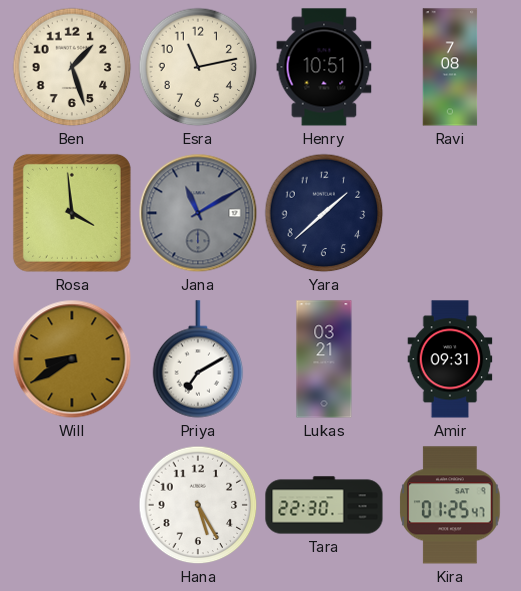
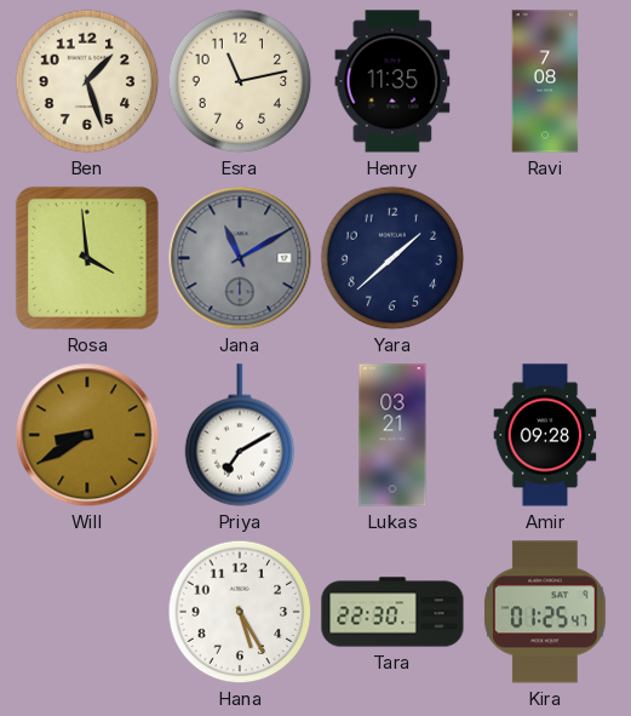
Henry: 10:51 -> 11:35
Amir: 09:31 -> 09:28
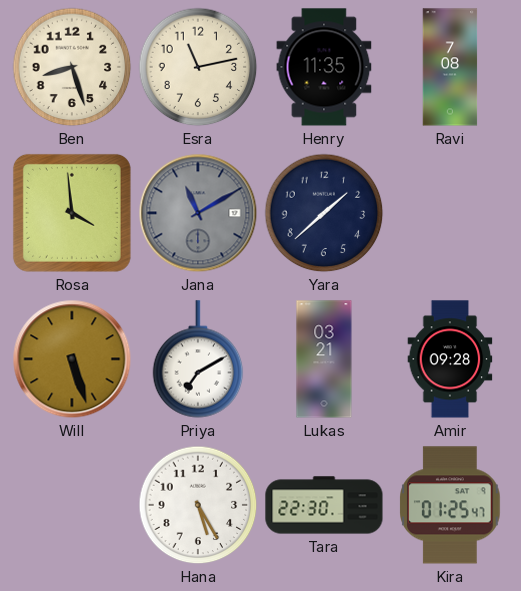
Ben: 1:27 -> 8:27
Will: 8:40 -> 5:27
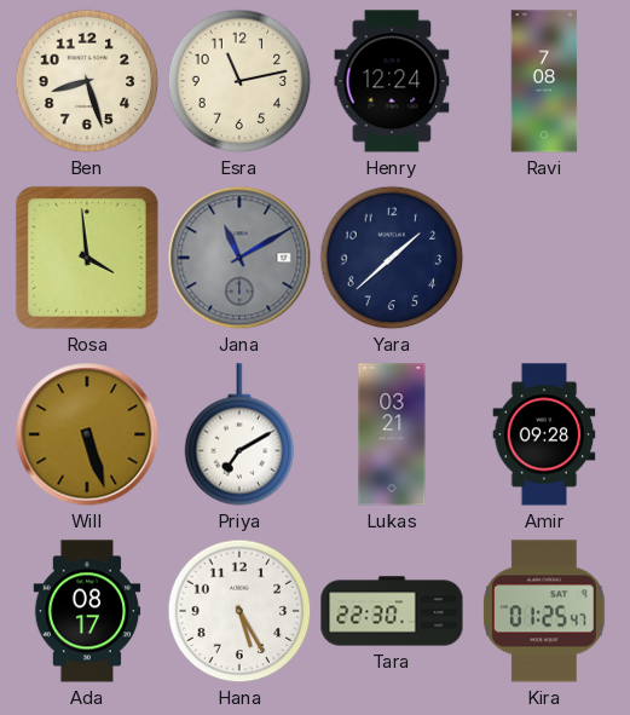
Henry: 11:35 -> 12:24
Ada: none -> 08:17
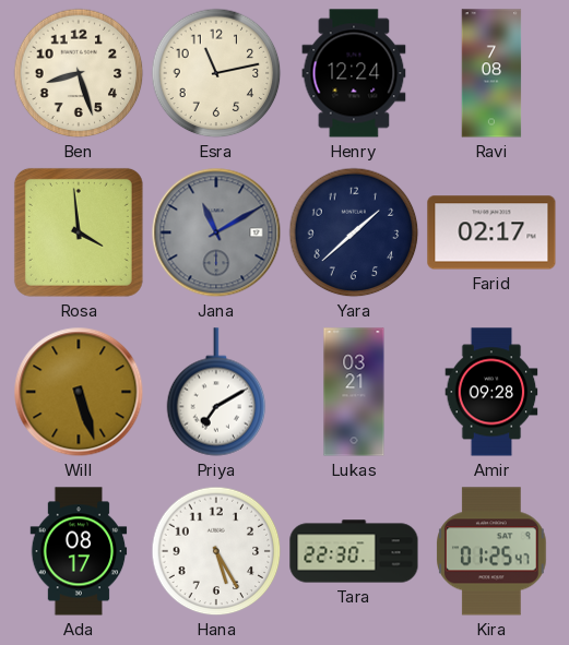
Farid: none -> 02:17
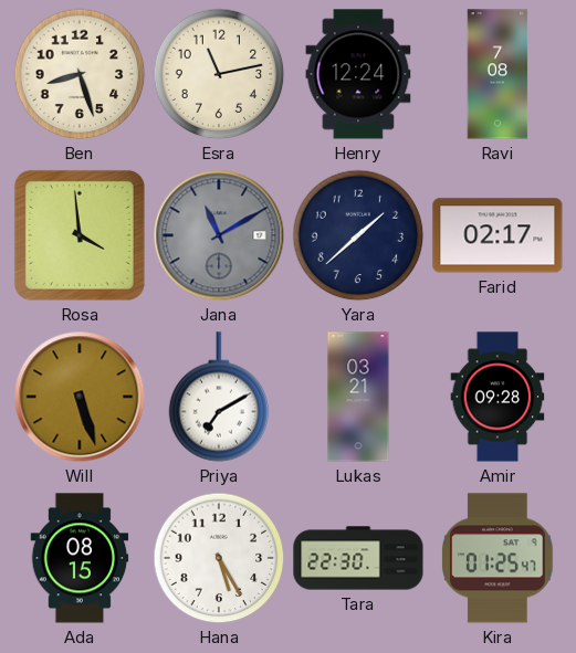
Ada: 08:17 -> 08:15
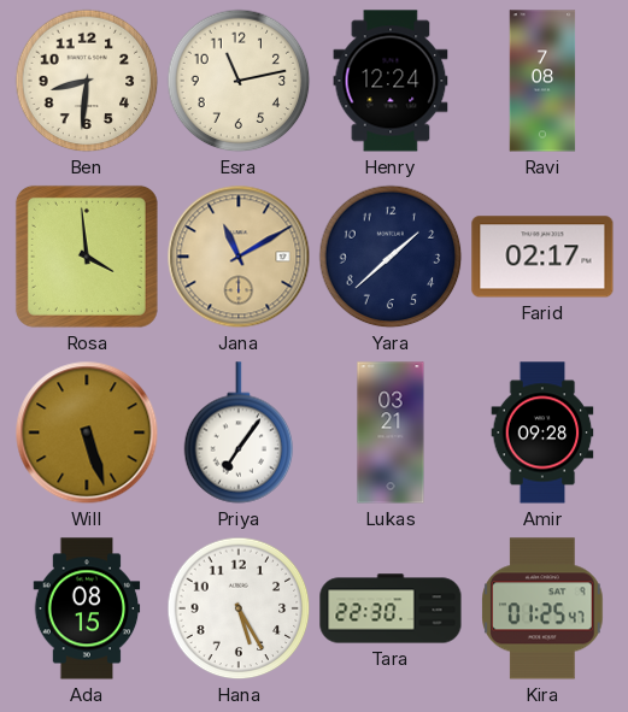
Ben: 8:27 -> 8:31
Jana dial: grey -> champagne
Priya: 7:10 -> 7:06
